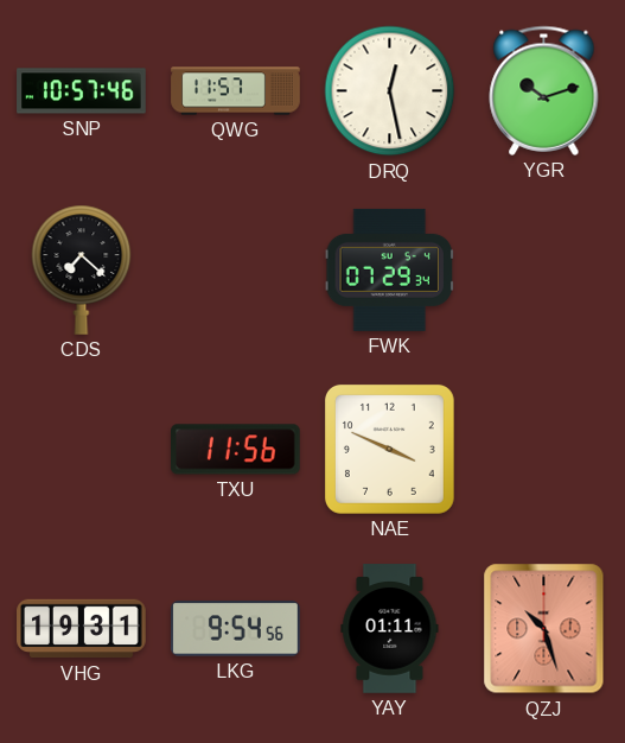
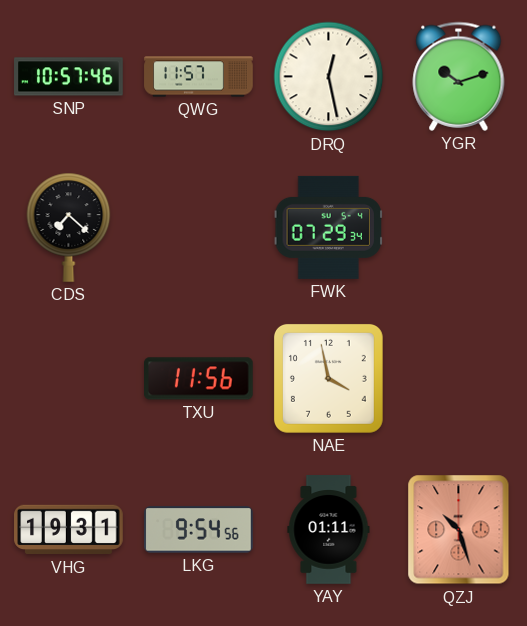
NAE: 3:49 -> 3:58
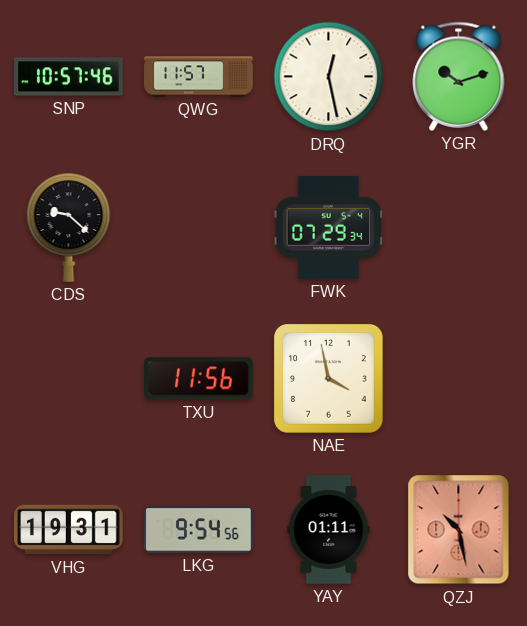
CDS: 7:22 -> 9:22
QZJ: 10:27 -> 10:28
